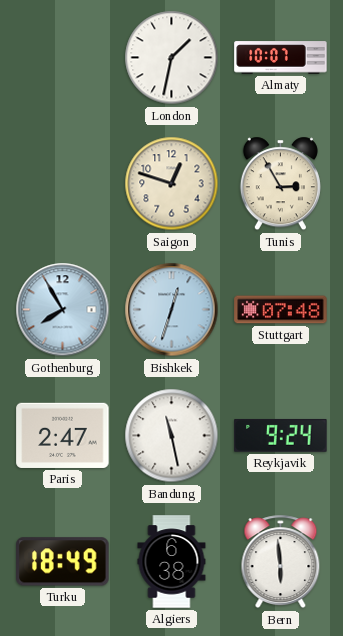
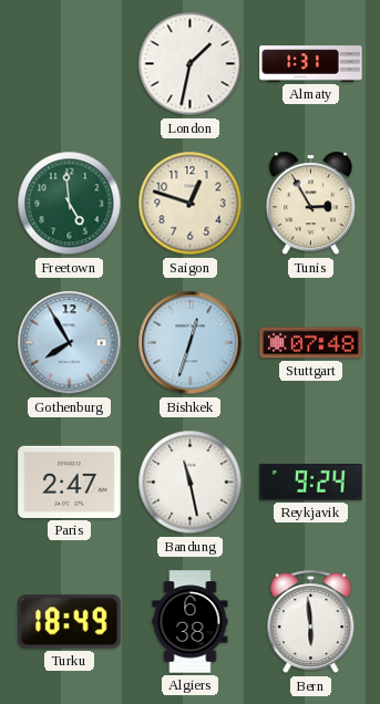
Almaty: 10:07 -> 1:31
Freetown: none -> 4:59
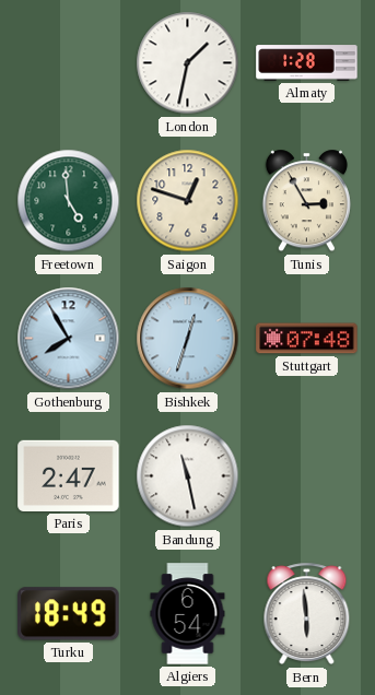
Almaty: 1:31 -> 1:28
Reykjavik: 9:24 -> none
Algiers: 6:38 -> 6:54
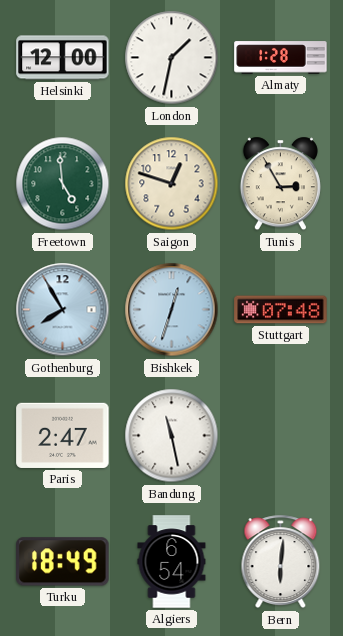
Helsinki: none -> 12:00
Bern: 5:59 -> 6:01
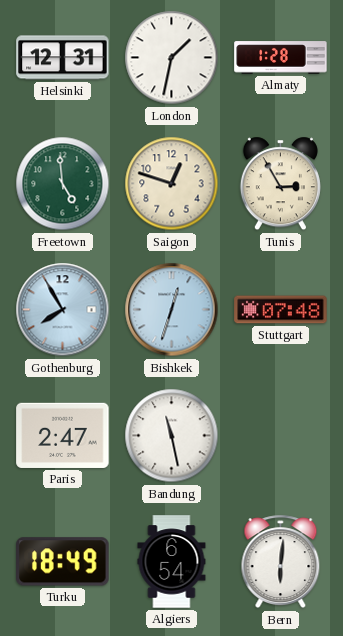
Helsinki: 12:00 -> 12:31
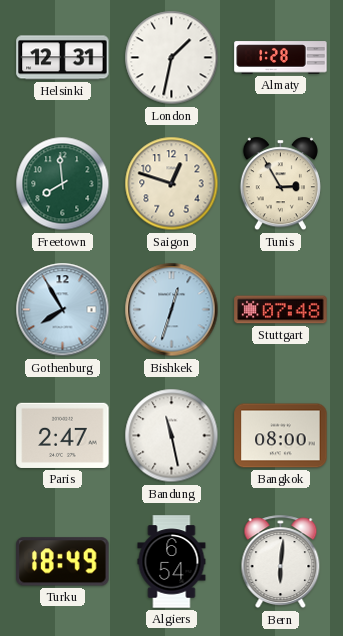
Freetown: 4:59 -> 7:59
Bangkok: none -> 08:00
